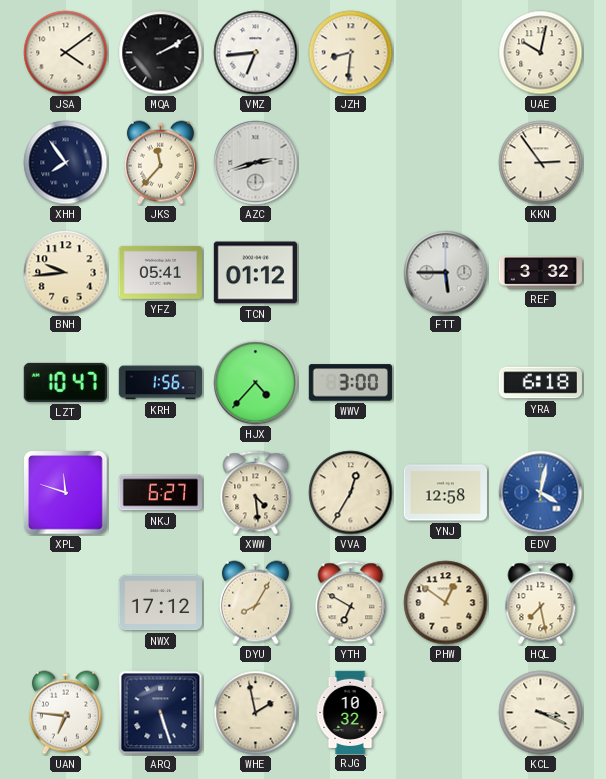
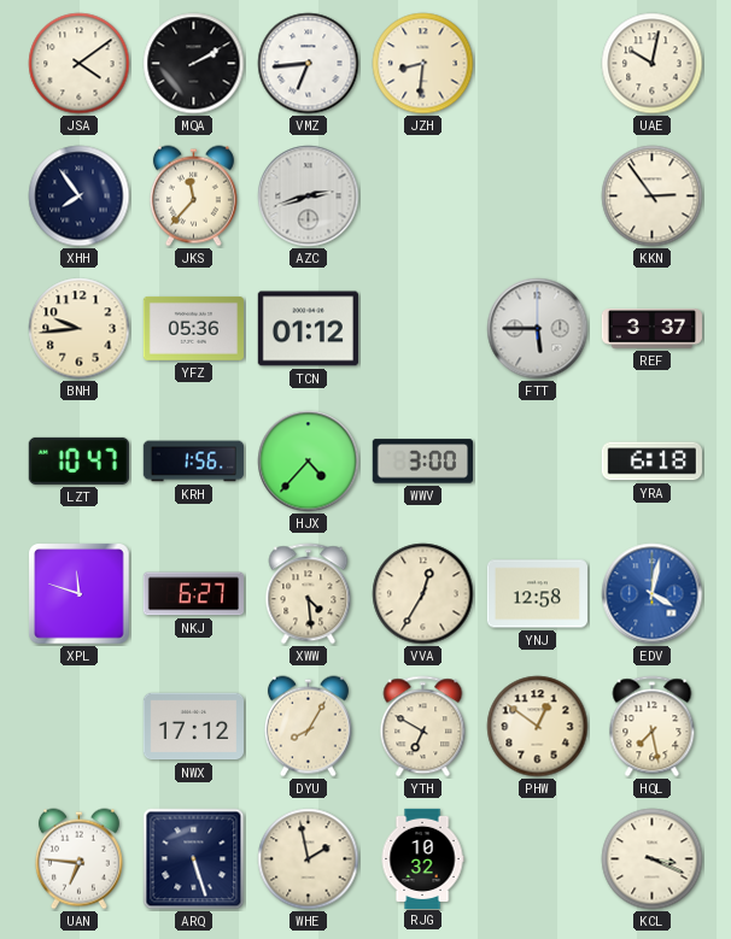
YFZ: 05:41 -> 05:36
REF: 3:32 -> 3:37
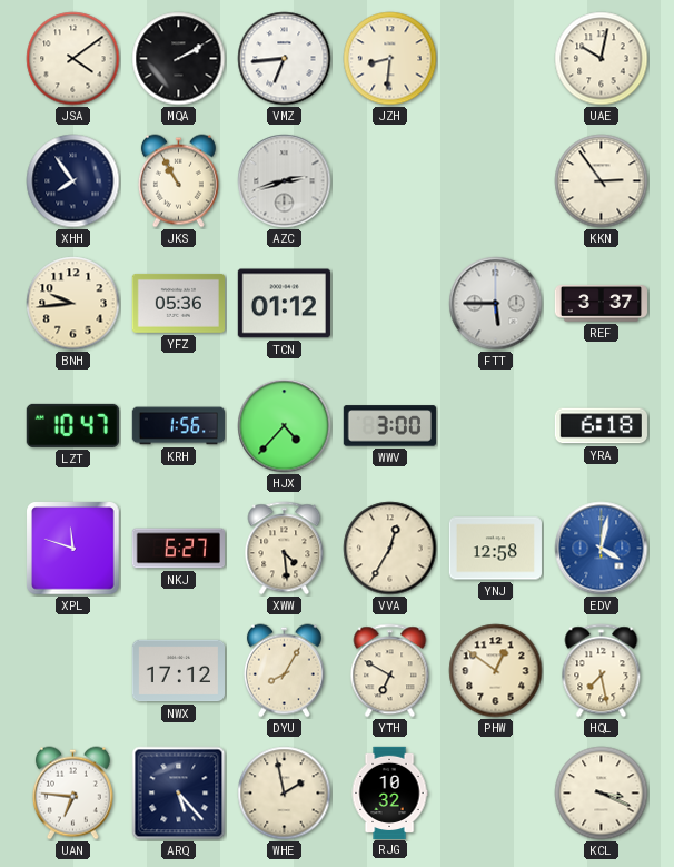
JKS: 11:37 -> 10:55
ARQ: 5:27 -> 5:23
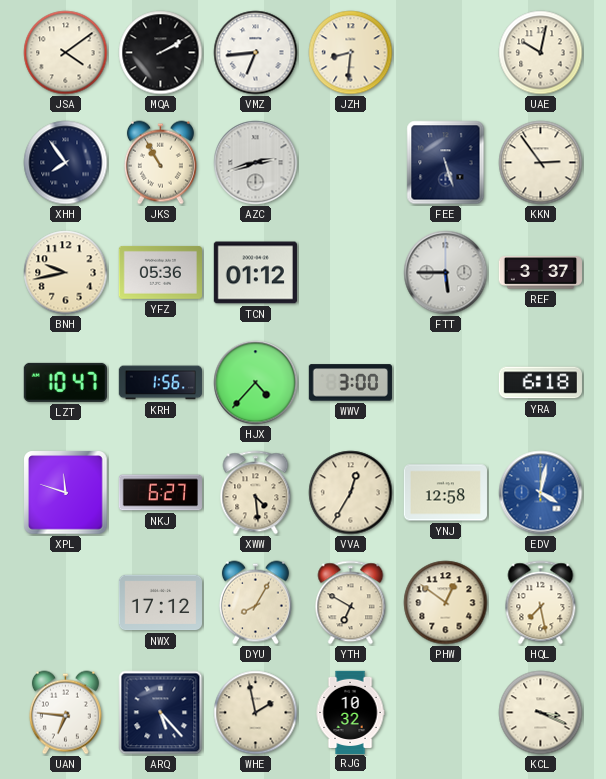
FEE: none -> 5:27
BNH: 9:44 -> 9:43
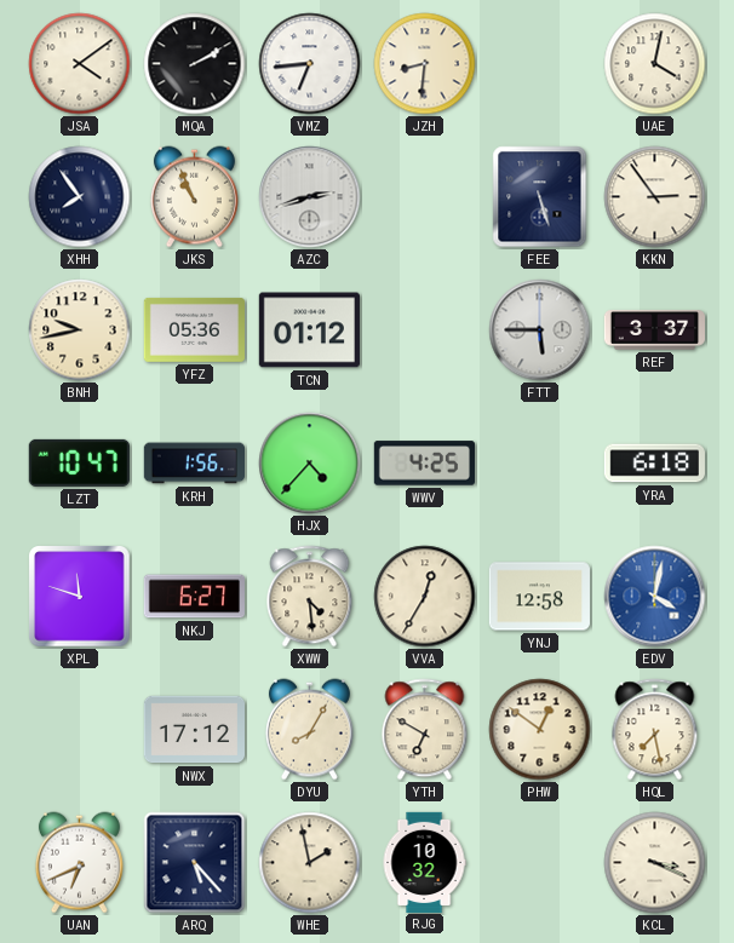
UAE: 10:02 -> 4:02
JKS: 10:55 -> 10:56
WWV: 3:00 -> 4:25
UAN: 6:46 -> 6:41
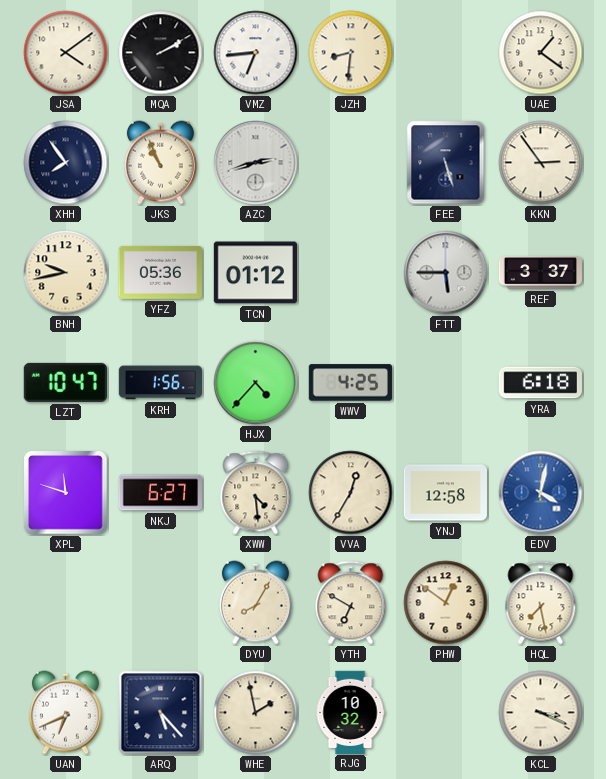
UAE: 4:02 -> 1:21
NWX: 17:12 -> none
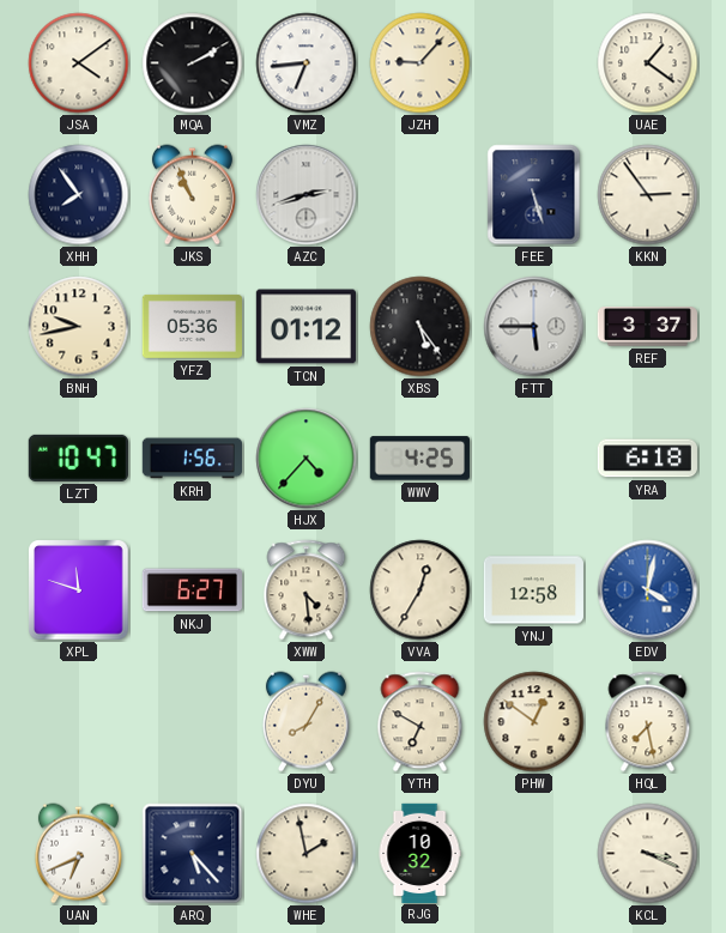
JZH: 8:31 -> 9:07
XBS: none -> 5:24
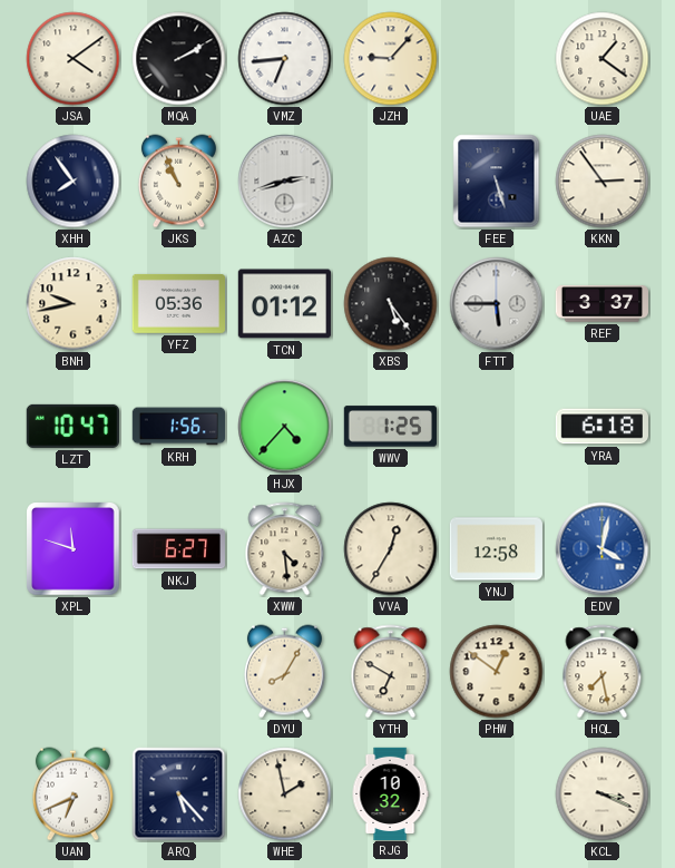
WWV: 4:25 -> 1:25
